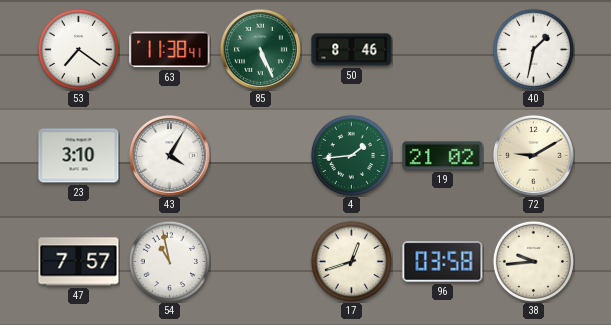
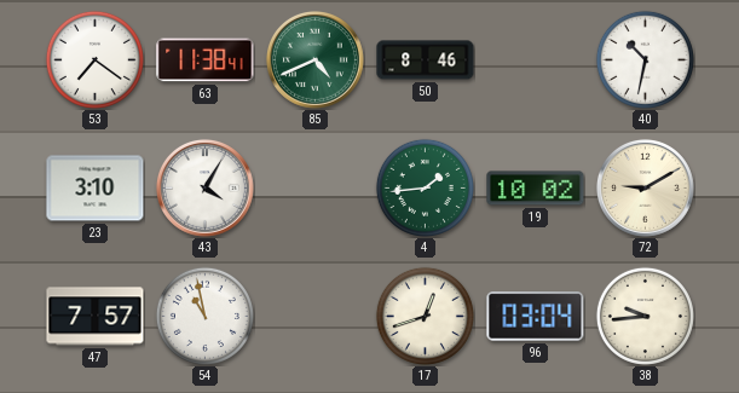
85: 5:26 -> 4:41
40: 1:32 -> 10:32
19: 21:02 -> 10:02
96: 03:58 -> 03:04
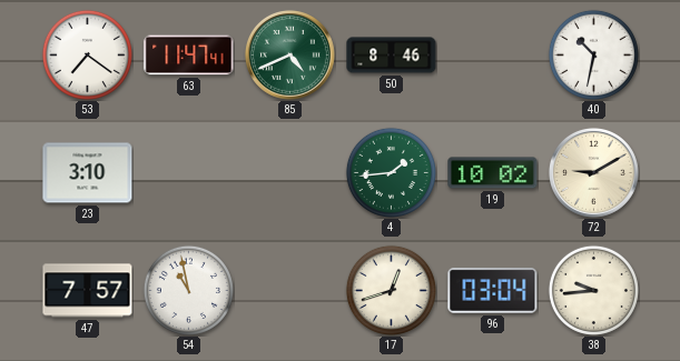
63: 11:38 -> 11:47
43: 4:05 -> none
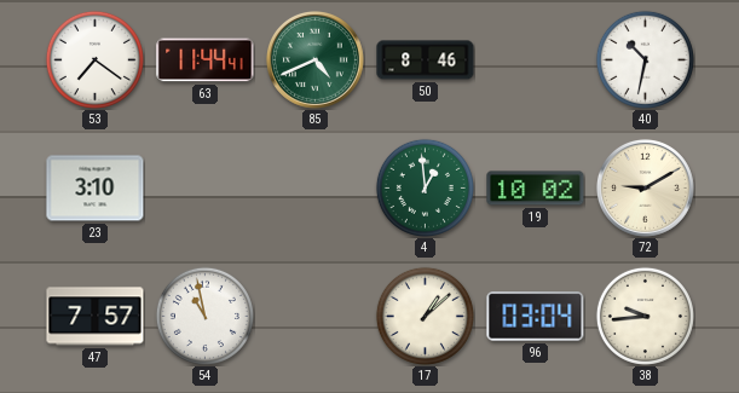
63: 11:47 -> 11:44
4: 1:44 -> 12:59
17: 12:42 -> 1:08
